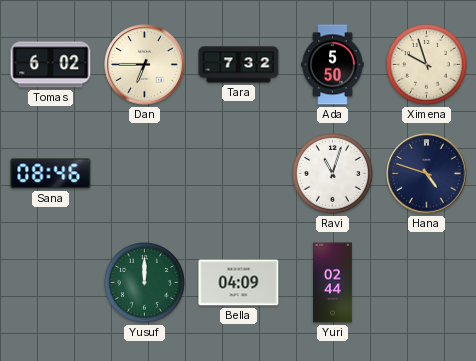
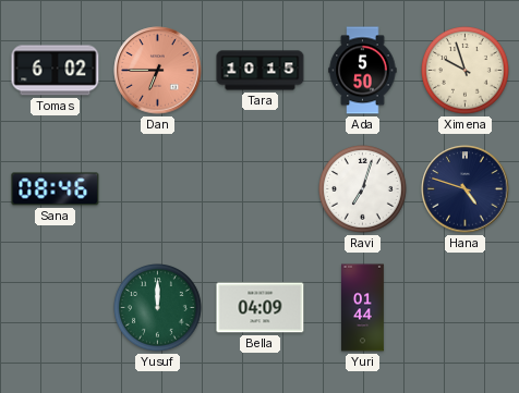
Dan dial: cream -> salmon
Tara: 7:32 -> 10:15
Ravi: 11:03 -> 7:03
Yuri: 02:44 -> 01:44
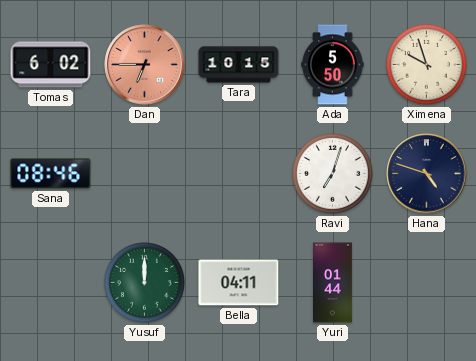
Bella: 04:09 -> 04:11
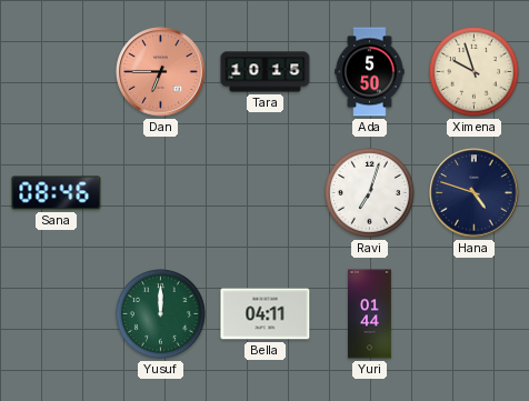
Tomas: 6:02 -> none
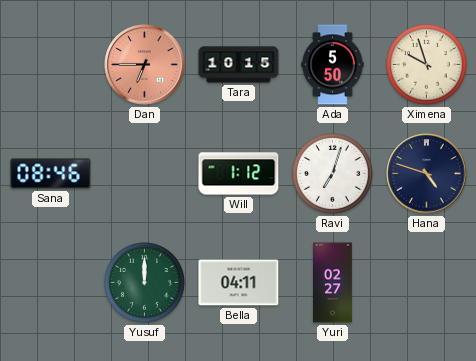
Will: none -> 1:12
Yuri: 01:44 -> 02:27
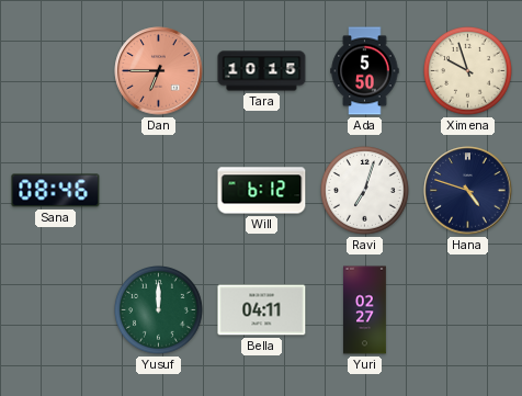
Will: 1:12 -> 6:12
